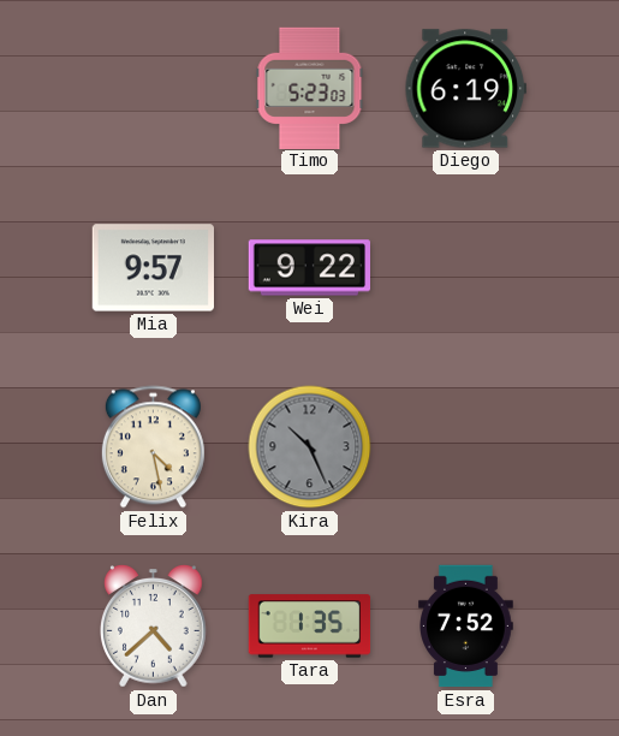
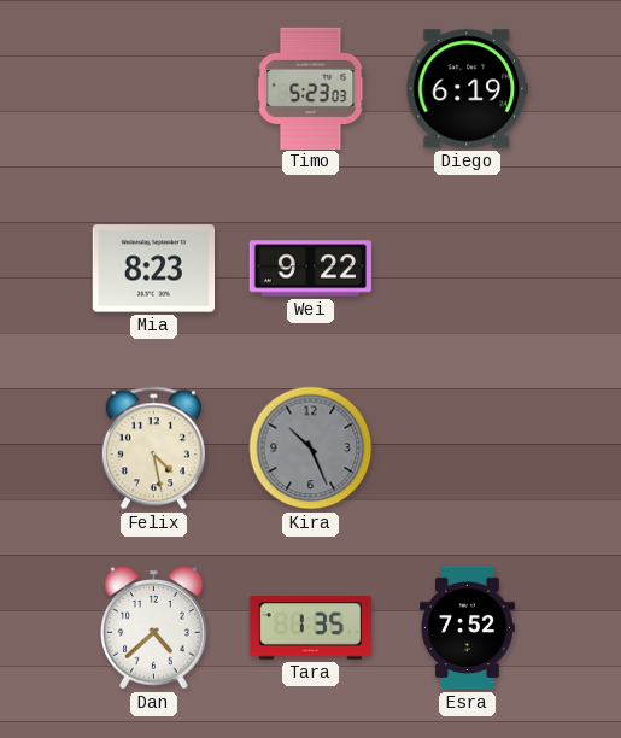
Mia: 9:57 -> 8:23
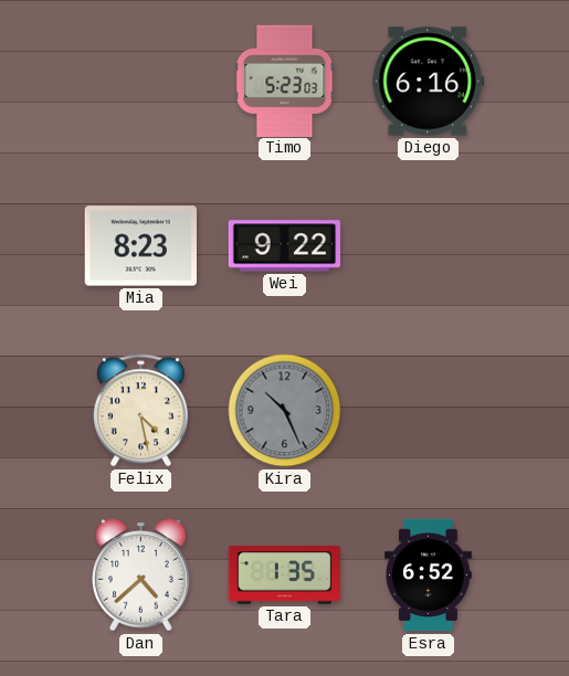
Diego: 6:19 -> 6:16
Esra: 7:52 -> 6:52
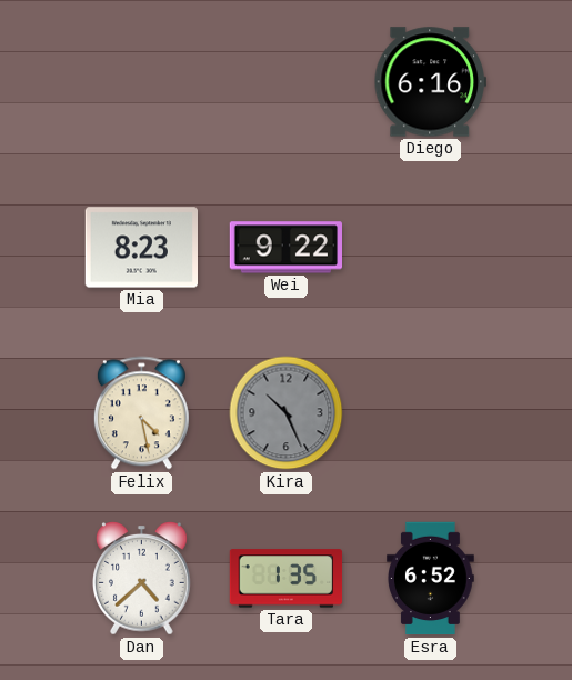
Timo: 5:23 -> none
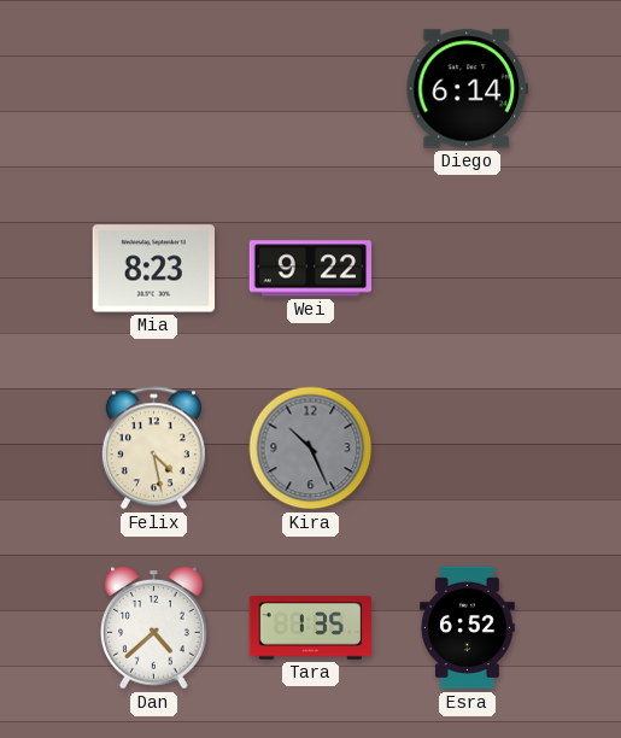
Diego: 6:16 -> 6:14
